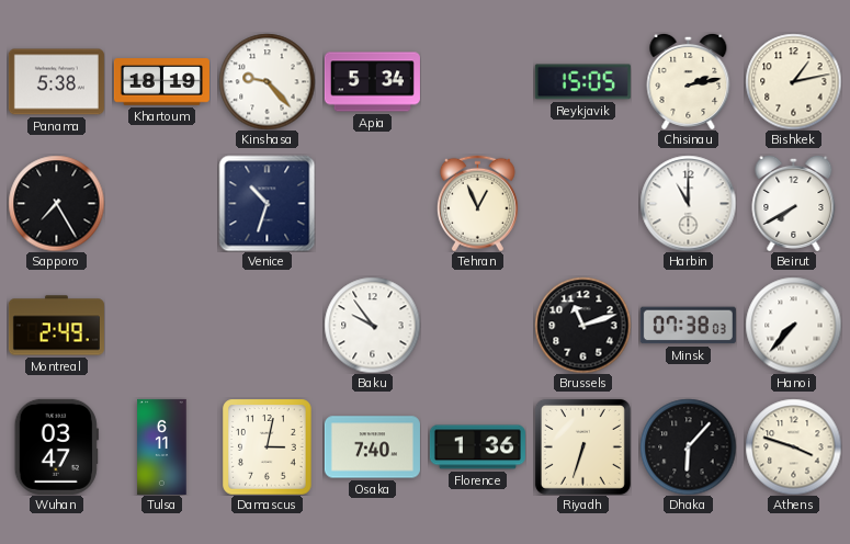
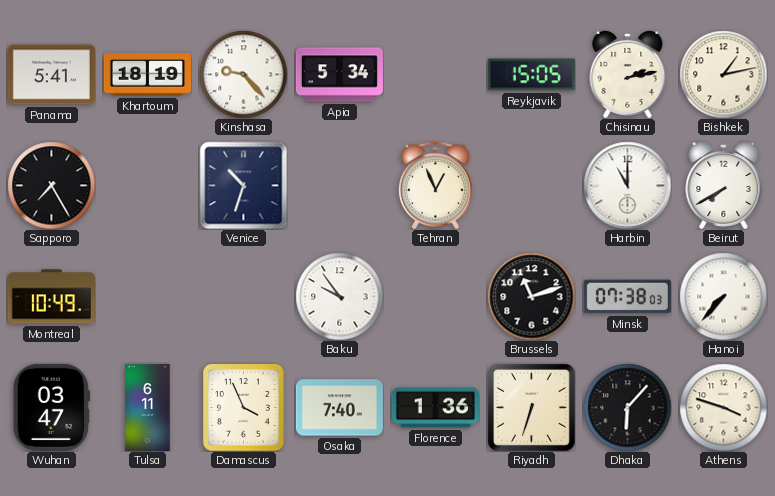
Panama: 5:38 -> 5:41
Montreal: 2:49 -> 10:49
Damascus: 3:02 -> 3:56
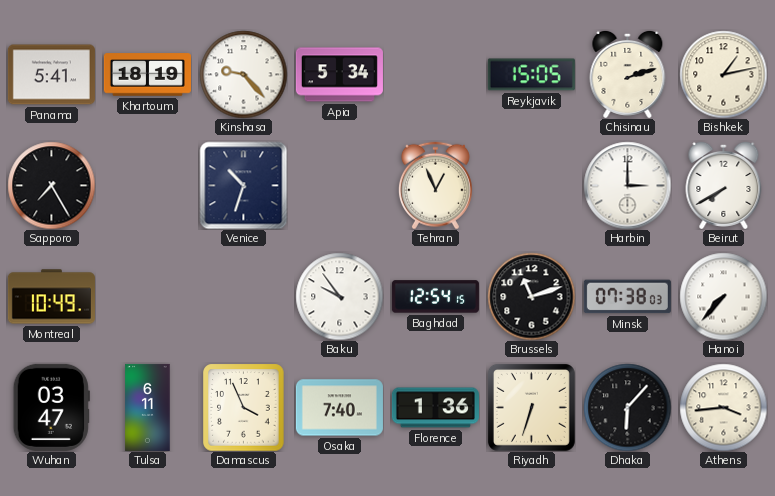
Chisinau: 2:13 -> 2:12
Harbin: 11:00 -> 3:00
Baghdad: none -> 12:54
Athens: 3:48 -> 3:44
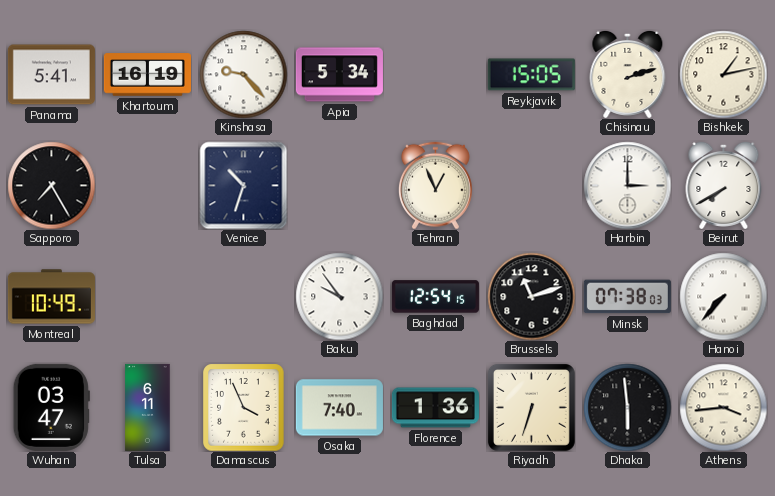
Khartoum: 18:19 -> 16:19
Dhaka: 6:07 -> 5:59
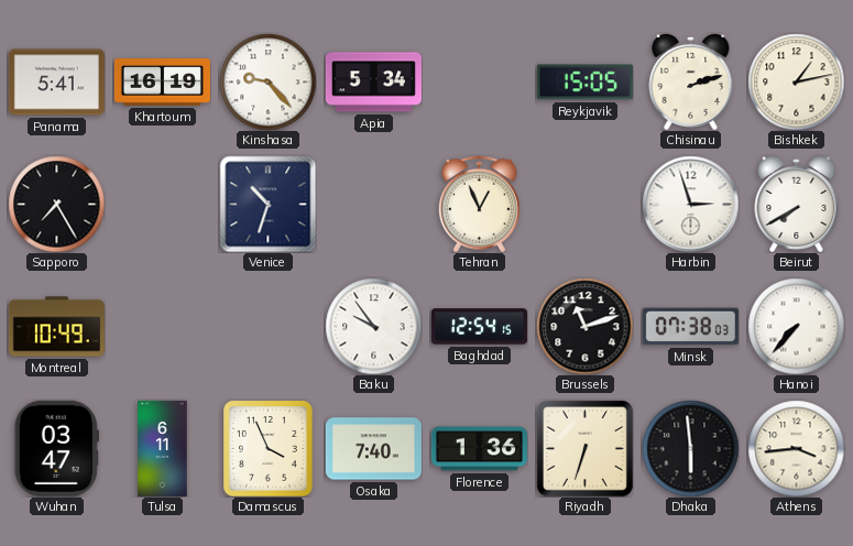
Harbin: 3:00 -> 2:57
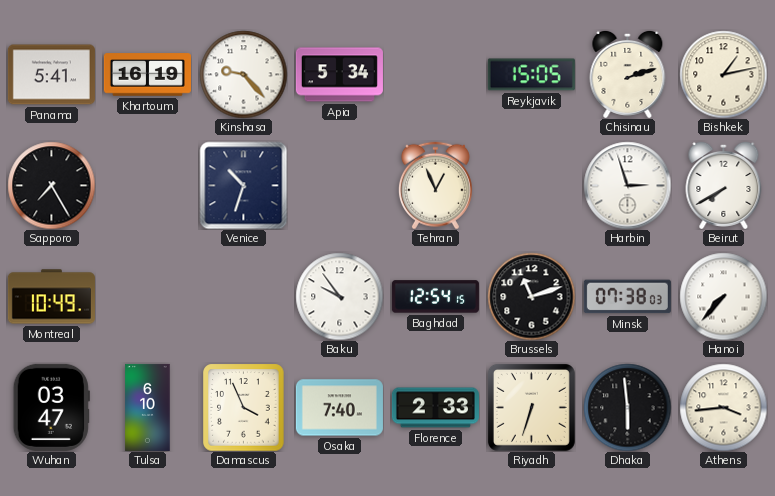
Tulsa: 6:11 -> 6:10
Florence: 1:36 -> 2:33
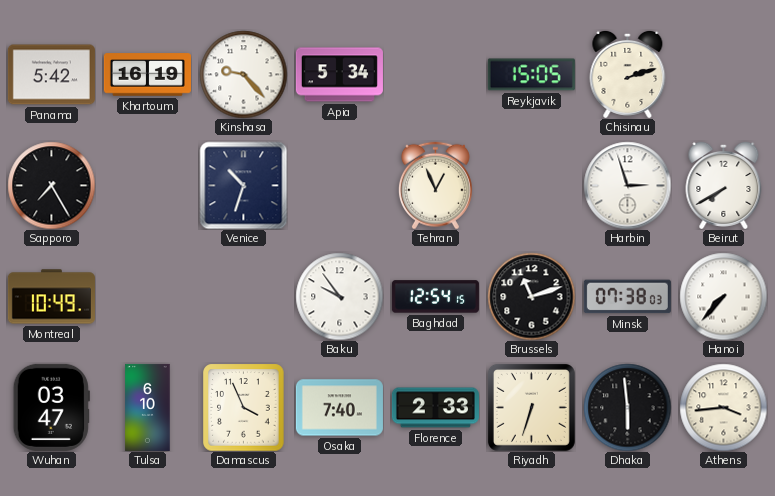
Panama: 5:41 -> 5:42
Bishkek: 1:13 -> none
